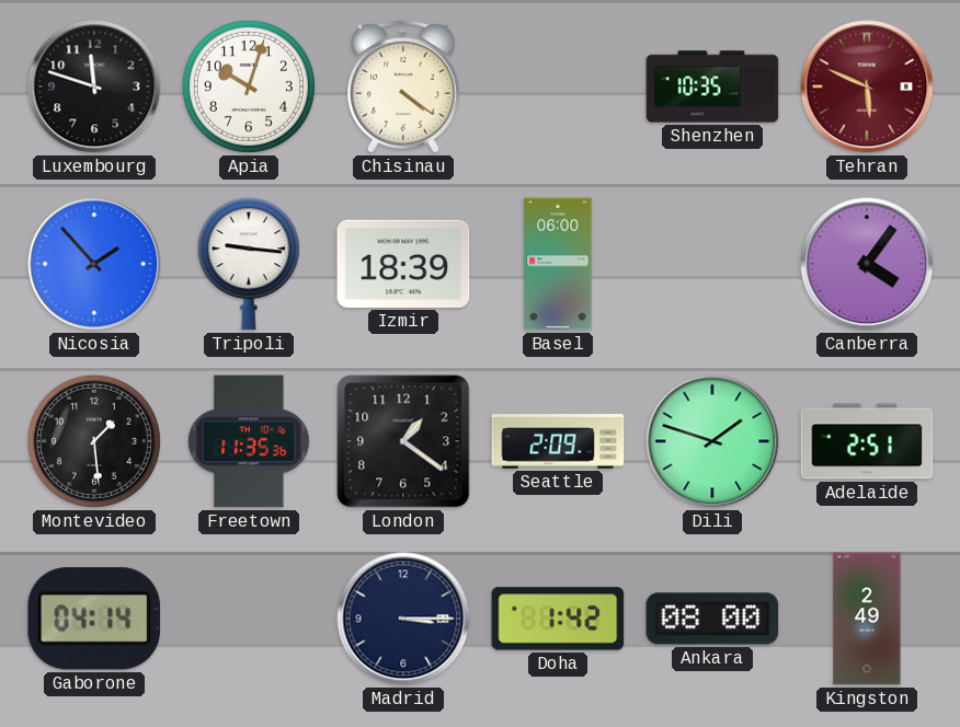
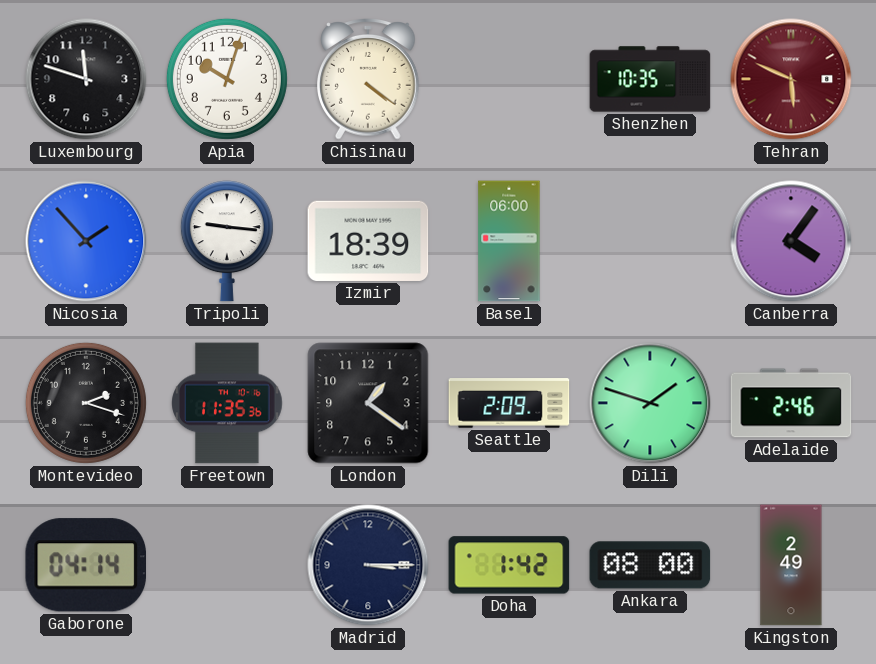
Montevideo: 1:29 -> 2:18
Adelaide: 2:51 -> 2:46
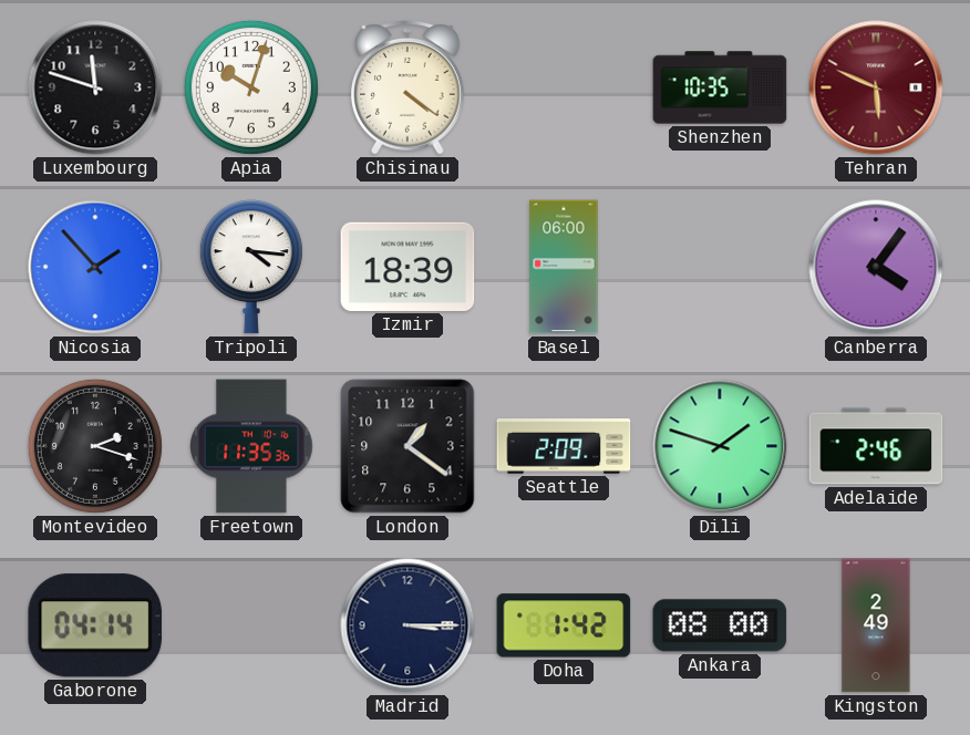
Tripoli: 9:16 -> 4:16
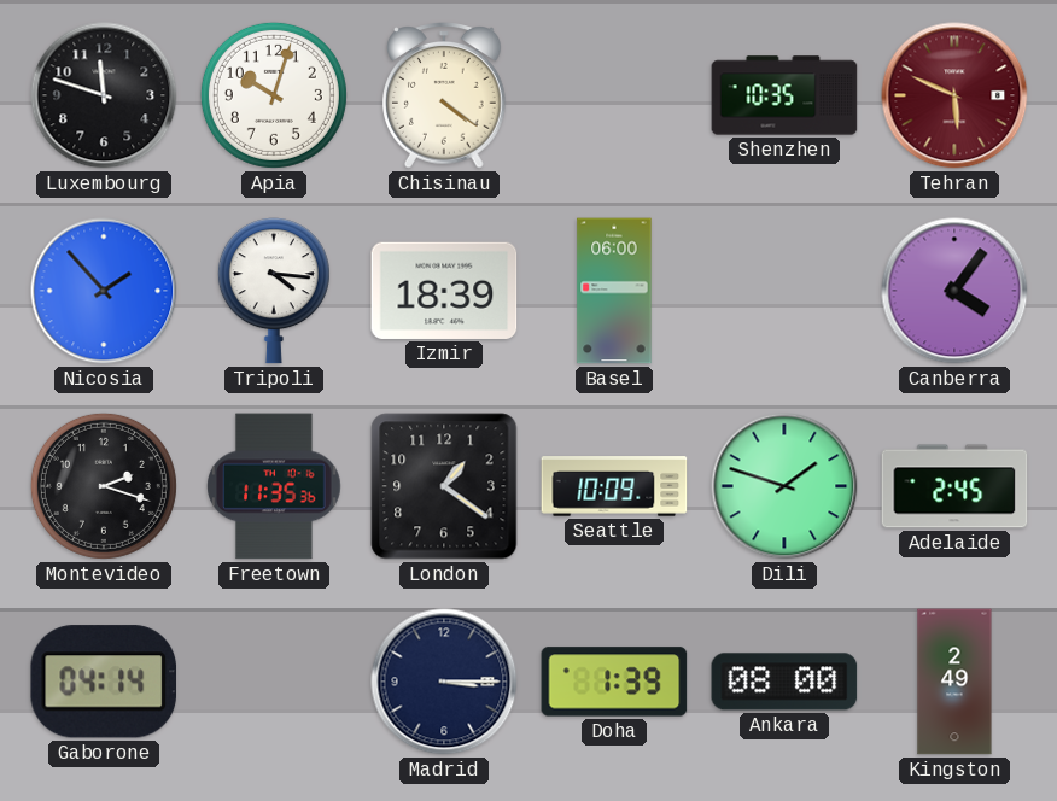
Seattle: 2:09 -> 10:09
Adelaide: 2:46 -> 2:45
Doha: 1:42 -> 1:39
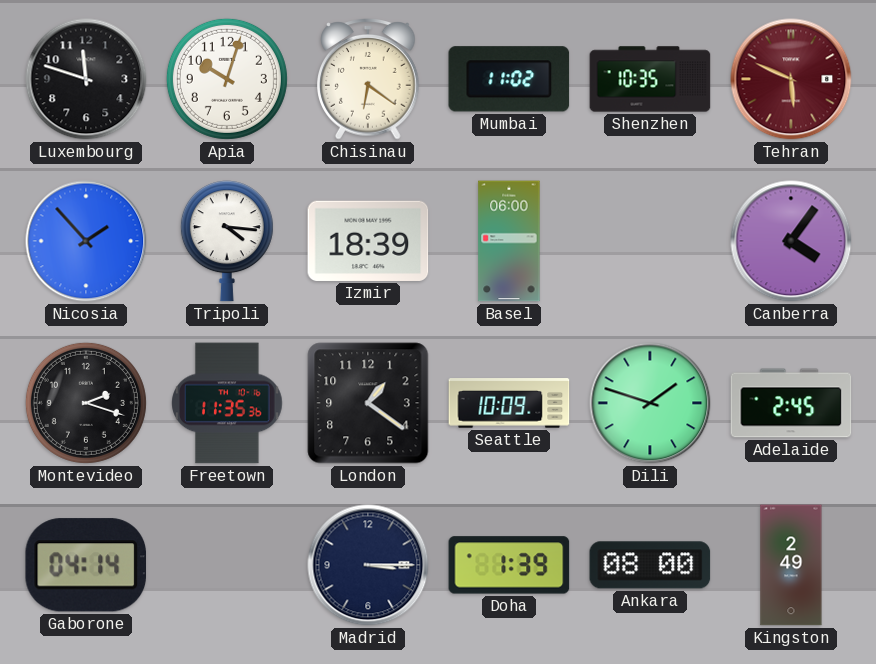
Chisinau: 4:21 -> 6:21
Mumbai: none -> 11:02
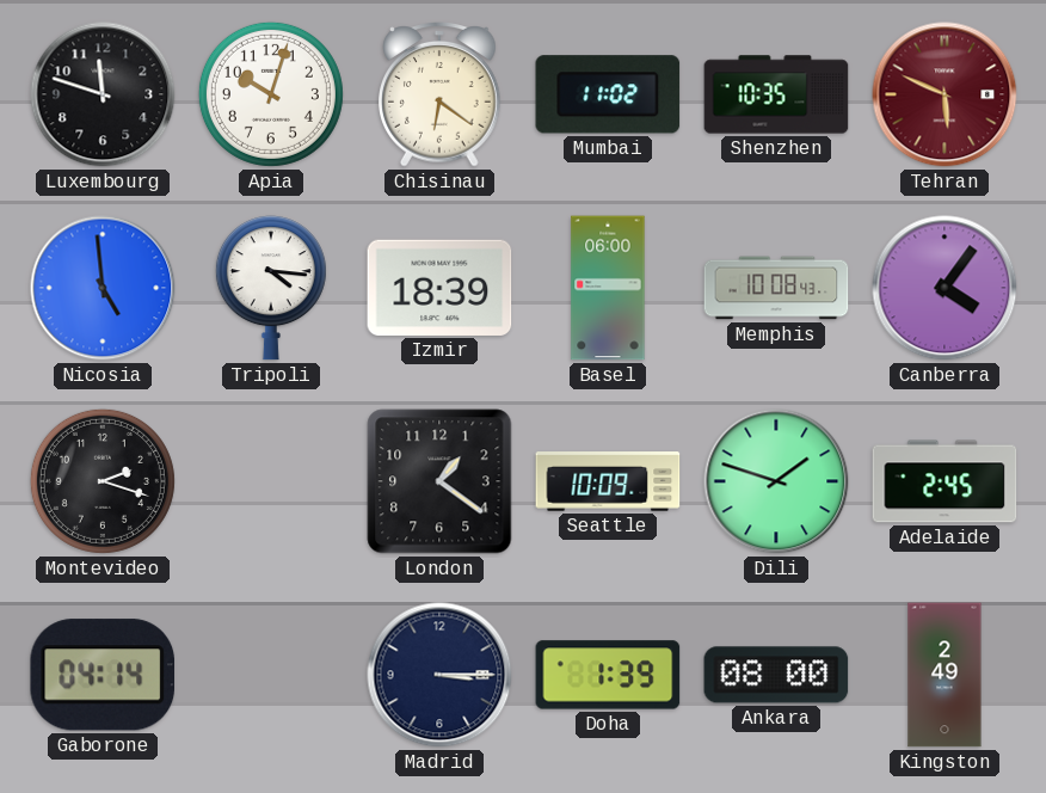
Nicosia: 1:53 -> 4:59
Memphis: none -> 10:08
Freetown: 11:35 -> none
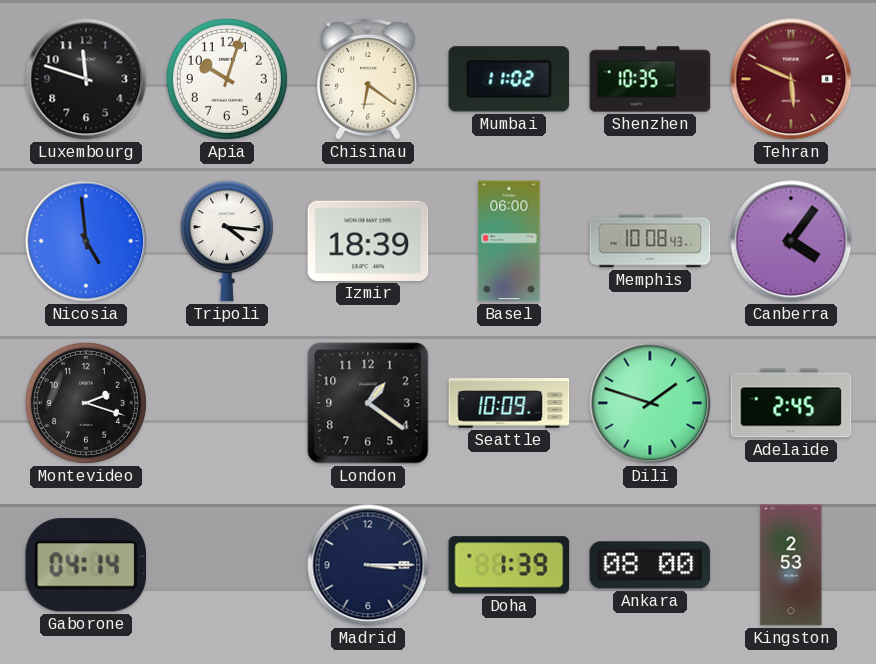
Kingston: 2:49 -> 2:53
